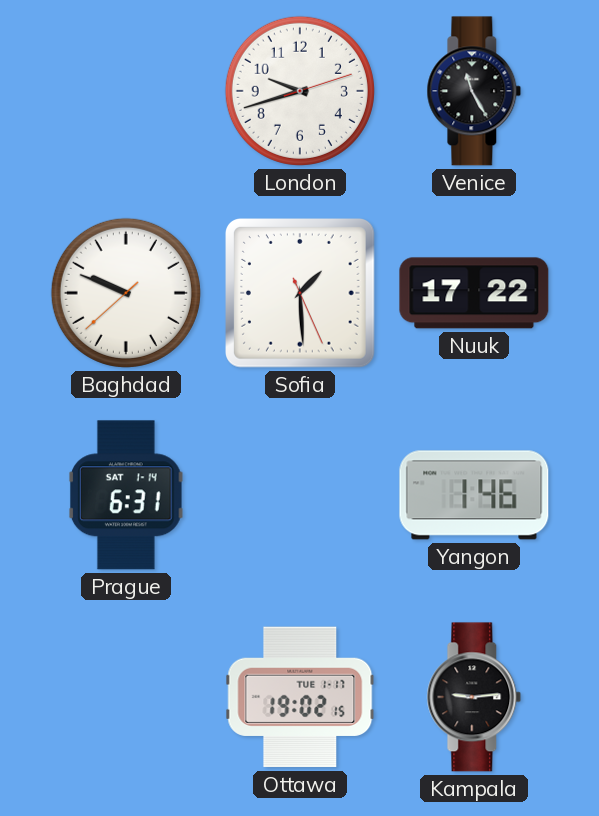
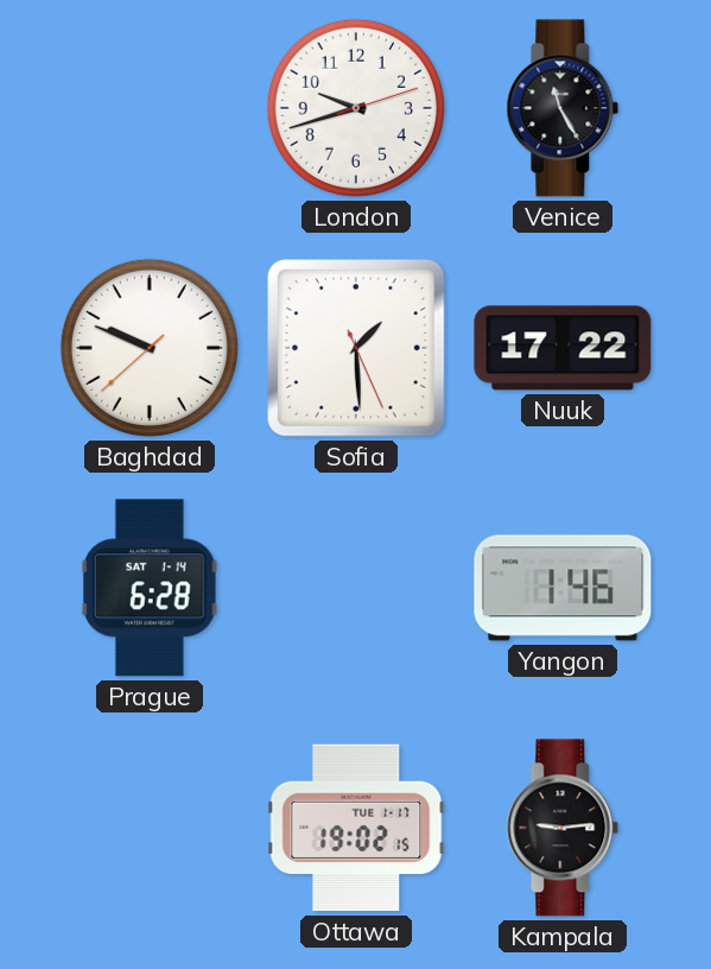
Prague: 6:31 -> 6:28
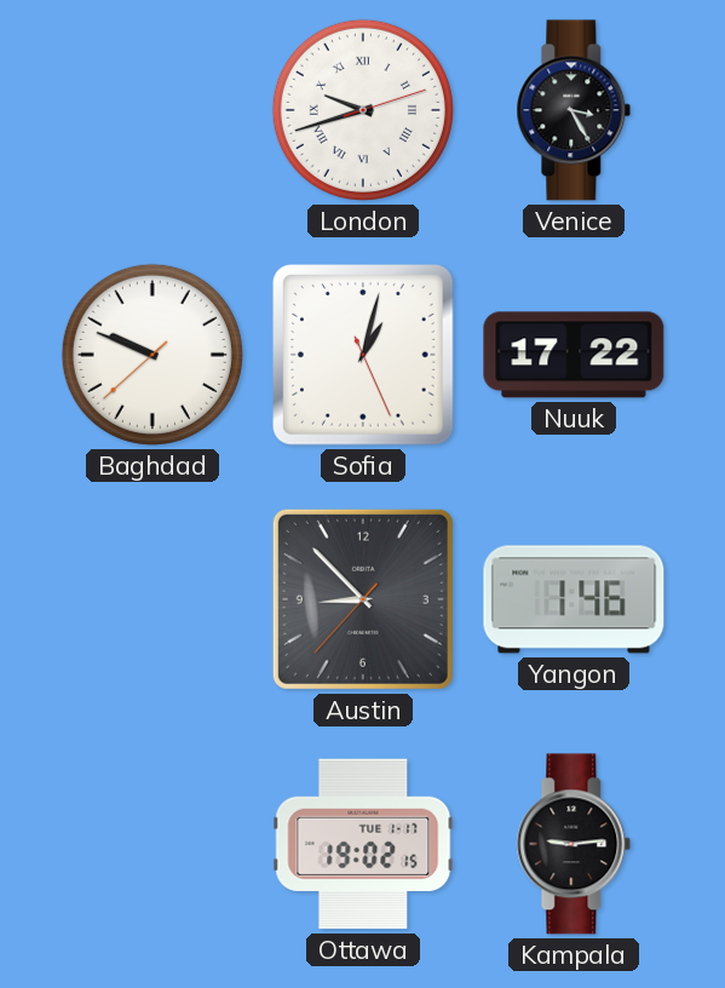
London numerals: Arabic -> Roman
Venice: 11:25 -> 3:25
Sofia: 1:29 -> 1:02
Prague: 6:28 -> none
Austin: none -> 8:52
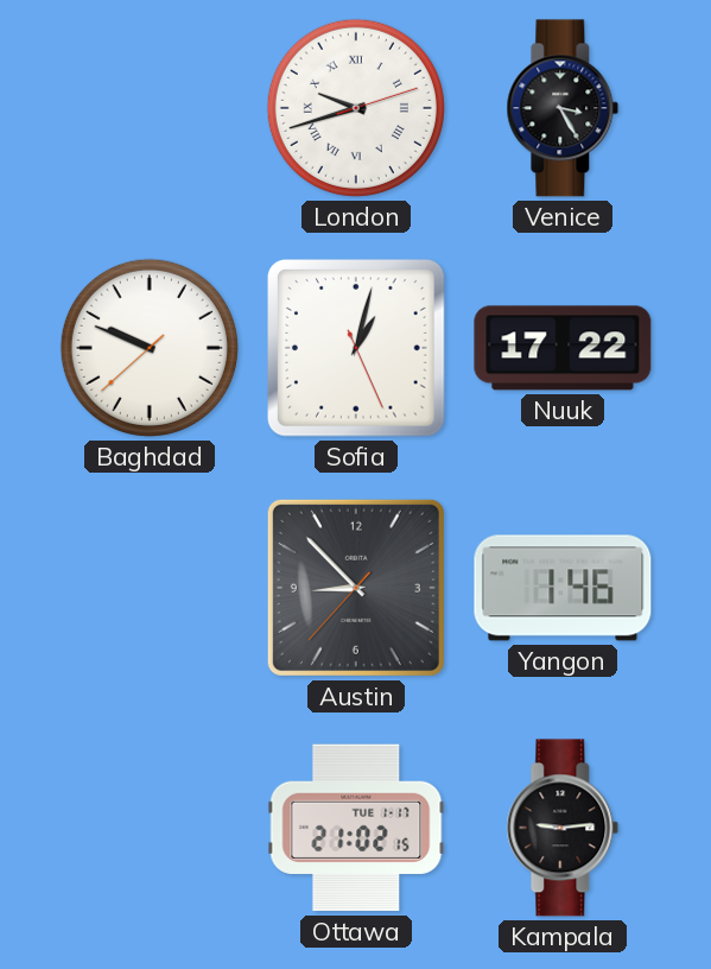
Ottawa: 19:02 -> 21:02
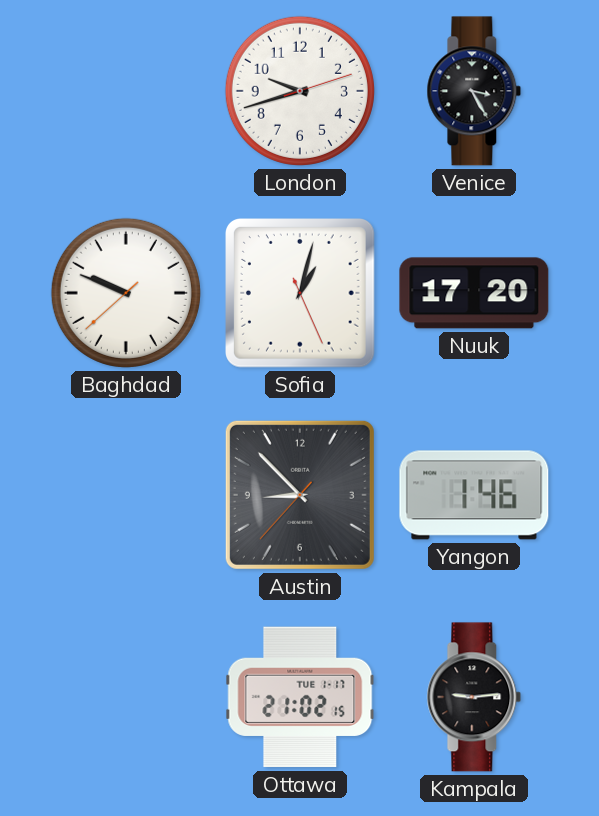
London numerals: Roman -> Arabic
Nuuk: 17:22 -> 17:20
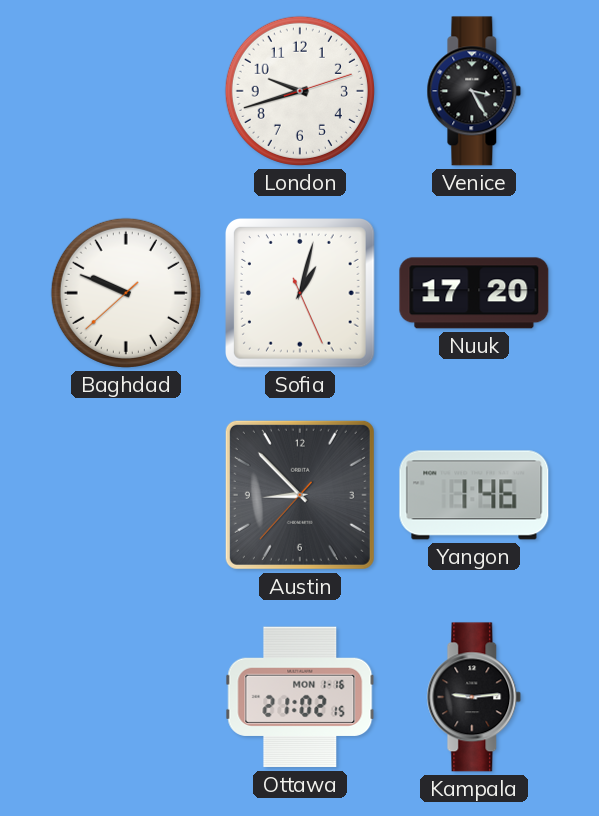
Ottawa date: TUE 1-17 -> MON 1-16
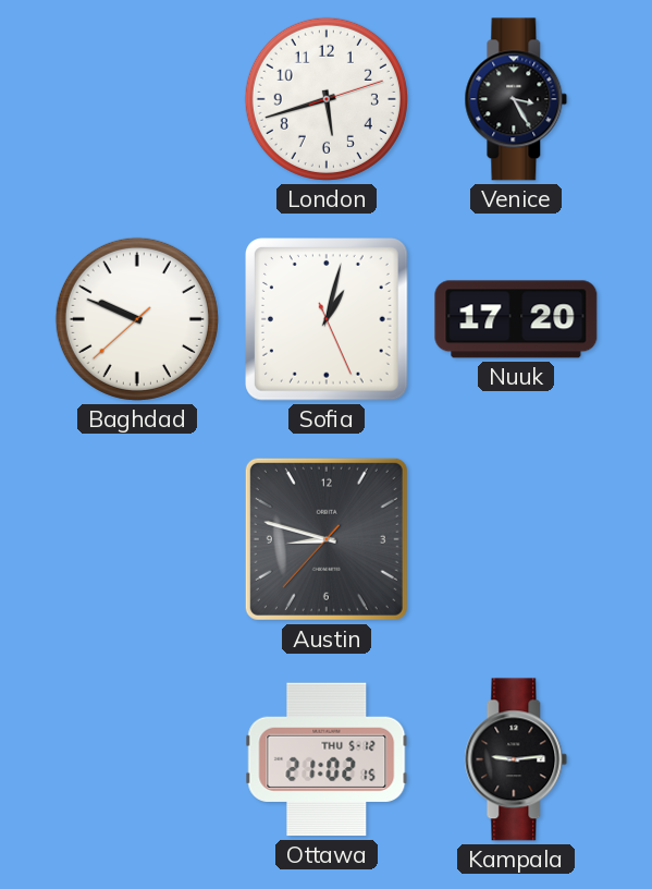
London: 9:42 -> 5:42
Austin: 8:52 -> 8:47
Yangon: 1:46 -> none
Ottawa date: MON 1-16 -> THU 5-12
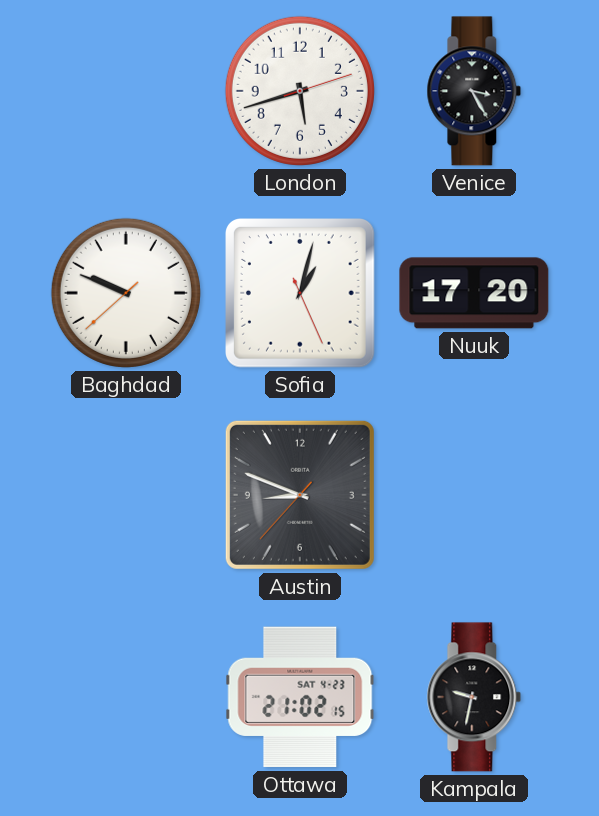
Austin: 8:47 -> 8:48
Ottawa date: THU 5-12 -> SAT 4-23
Kampala: 9:14 -> 9:32
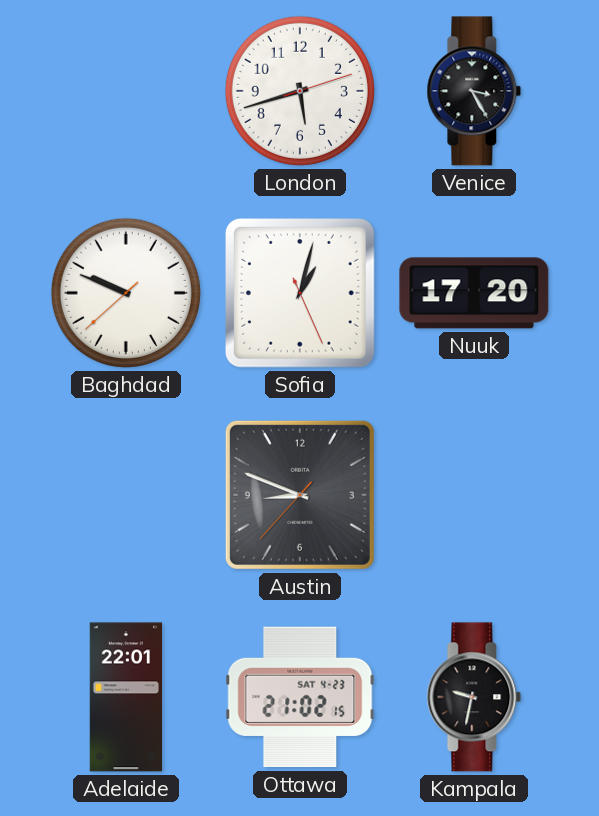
Adelaide: none -> 22:01
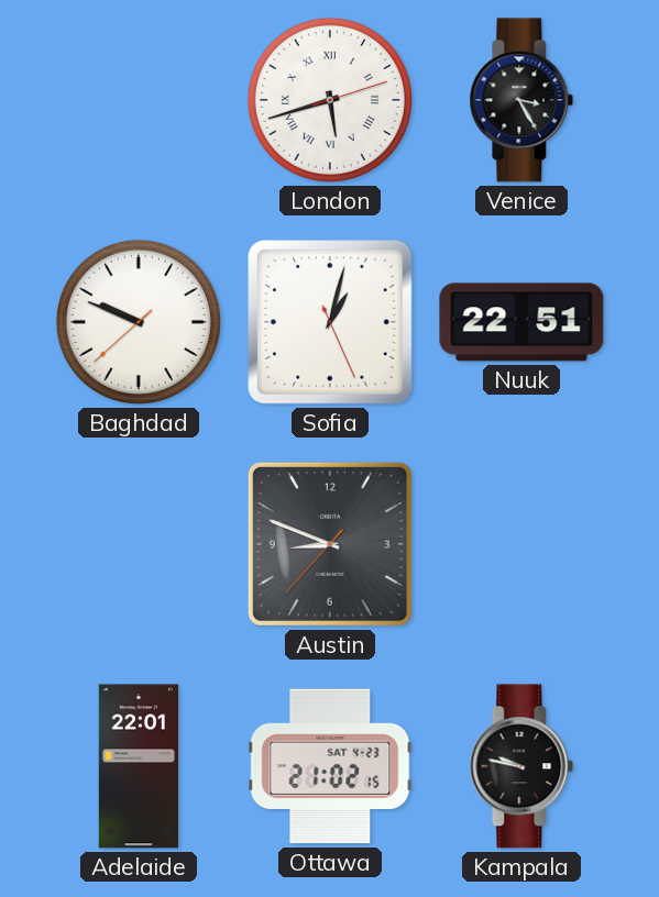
London numerals: Arabic -> Roman
Nuuk: 17:20 -> 22:51
Kampala: 9:32 -> 9:47
